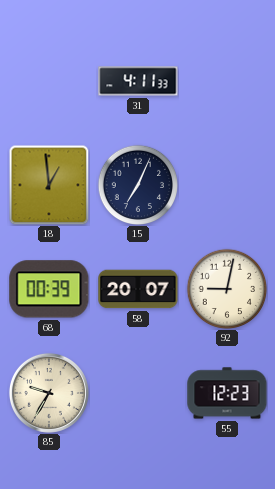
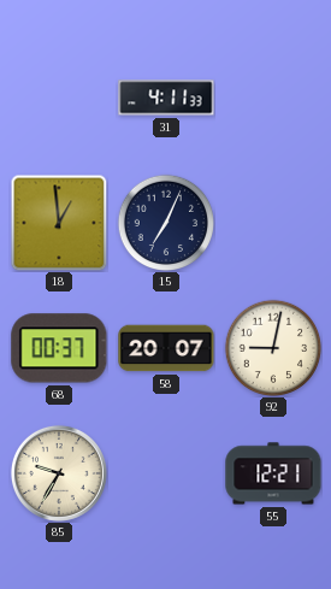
68: 00:39 -> 00:37
55: 12:23 -> 12:21
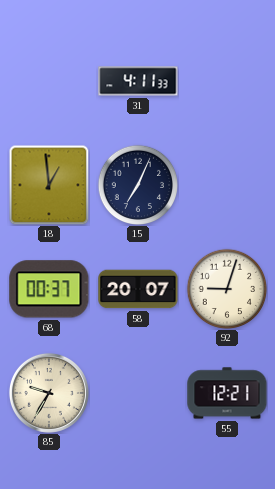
92: 9:02 -> 9:03
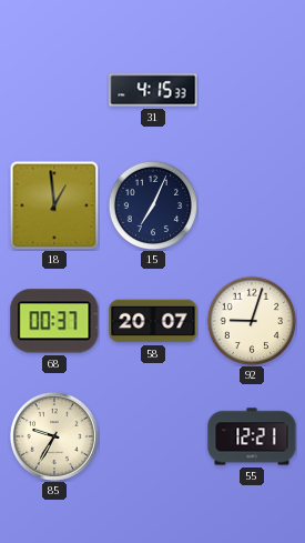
31: 4:11 -> 4:15
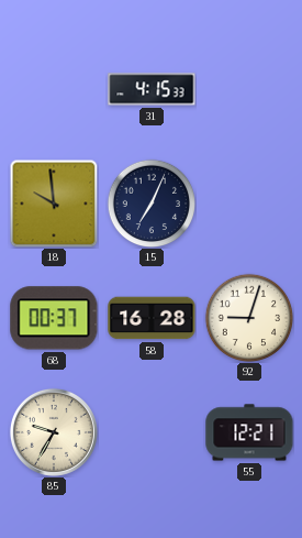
18: 12:59 -> 9:59
58: 20:07 -> 16:28
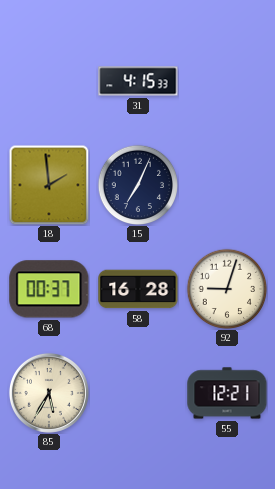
18: 9:59 -> 1:59
85: 9:35 -> 5:35
